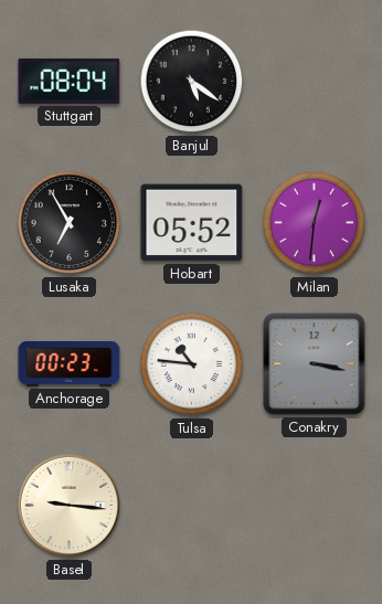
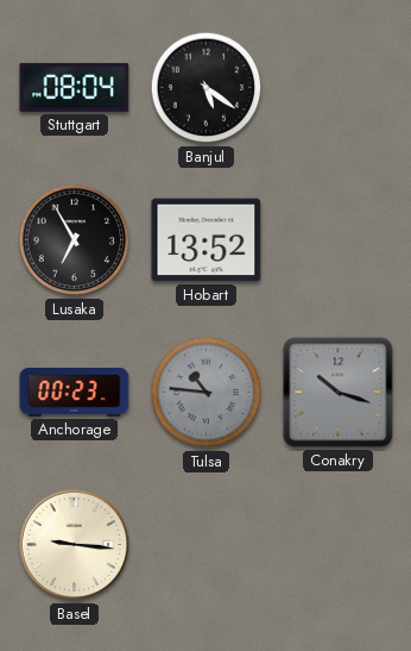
Hobart: 05:52 -> 13:52
Milan: 12:31 -> none
Tulsa dial: white -> grey
Conakry: 3:17 -> 10:18
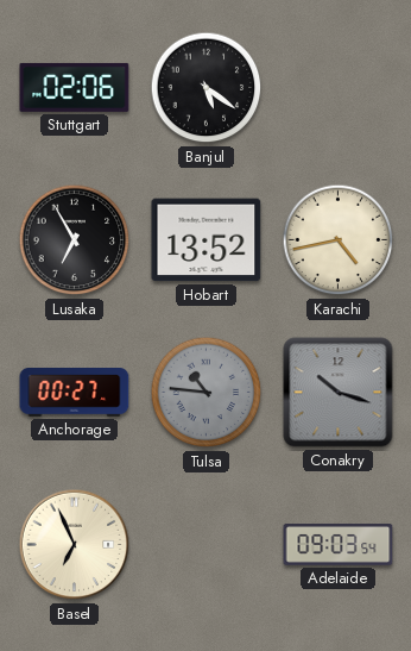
Stuttgart: 08:04 -> 02:06
Karachi: none -> 4:43
Anchorage: 00:23 -> 00:27
Basel: 9:16 -> 6:56
Adelaide: none -> 09:03
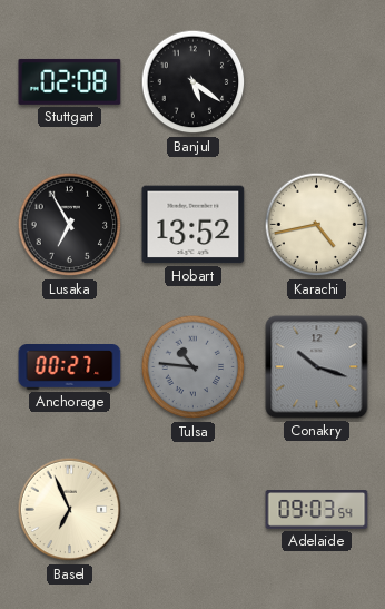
Stuttgart: 02:06 -> 02:08
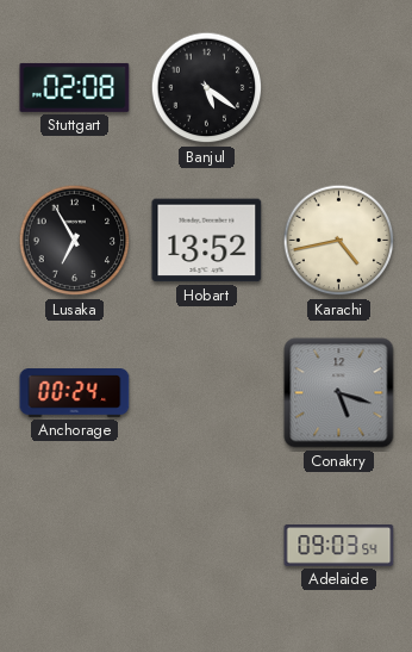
Anchorage: 00:27 -> 00:24
Tulsa: 10:46 -> none
Conakry: 10:18 -> 5:18
Basel: 6:56 -> none
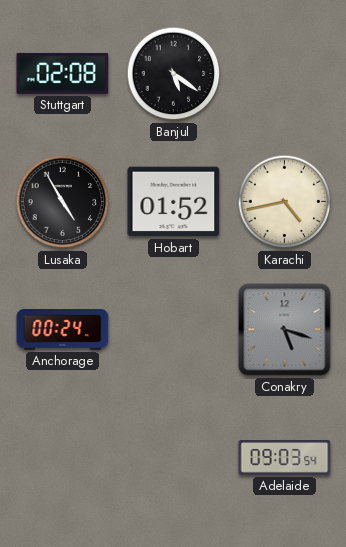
Lusaka: 6:55 -> 4:55
Hobart: 13:52 -> 01:52
